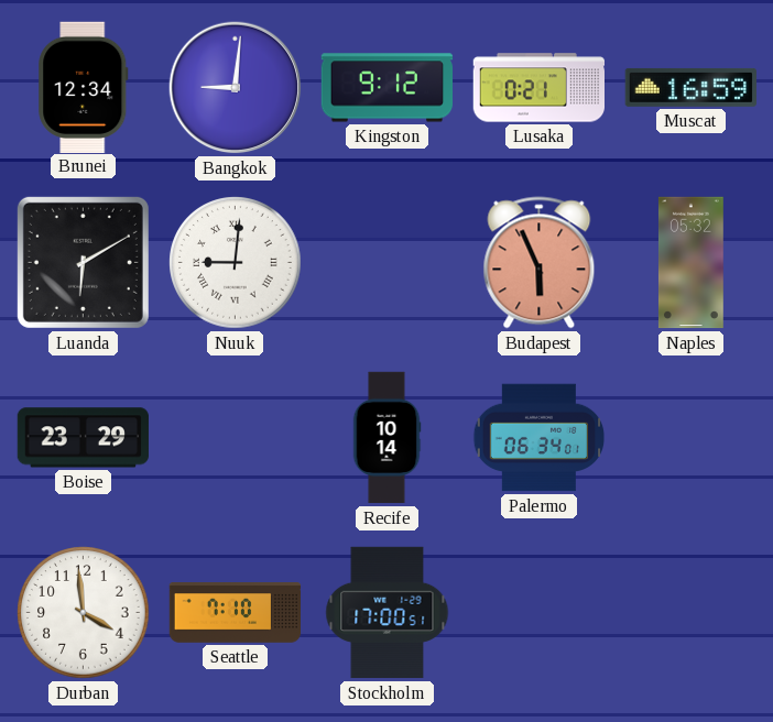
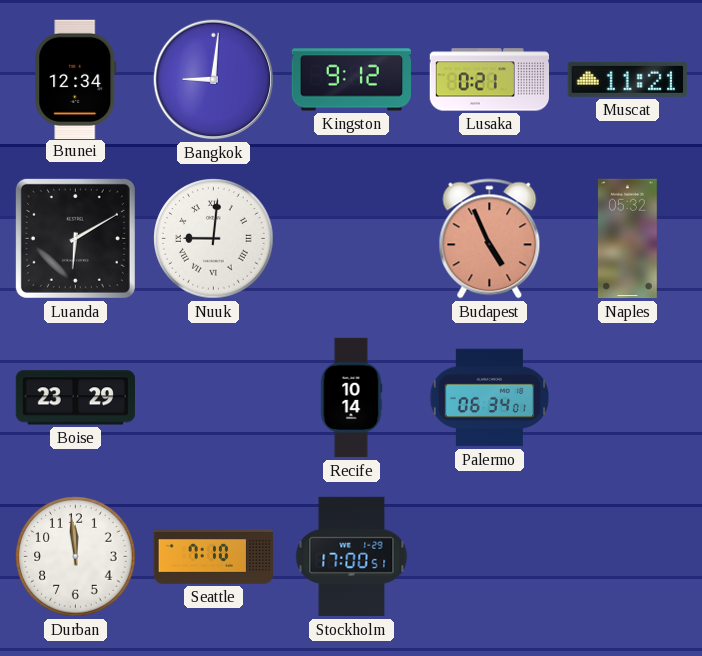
Muscat: 16:59 -> 11:21
Budapest: 5:56 -> 4:56
Durban: 3:59 -> 11:59
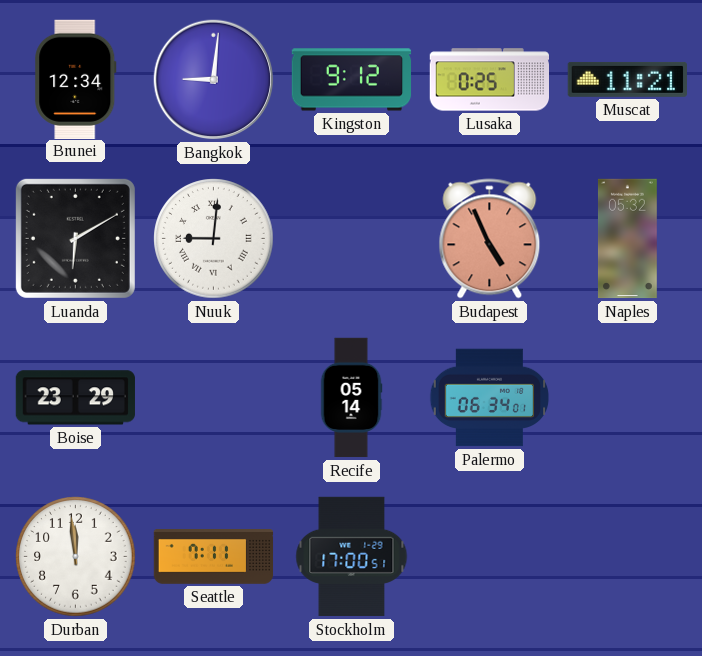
Lusaka: 0:21 -> 0:25
Recife: 10:14 -> 05:14
Seattle: 7:10 -> 7:11
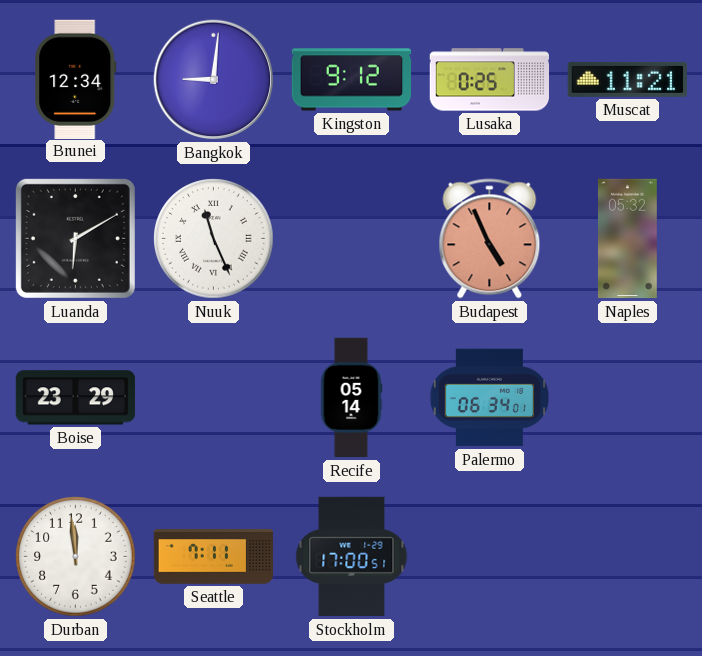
Nuuk: 9:01 -> 11:26
